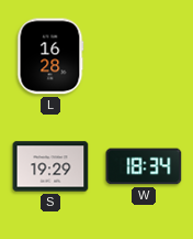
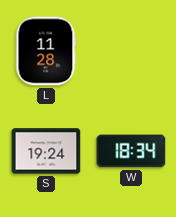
L: 16:28 -> 11:28
S: 19:29 -> 19:24
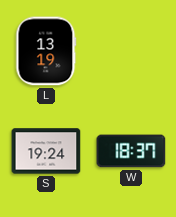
L: 11:28 -> 13:19
W: 18:34 -> 18:37
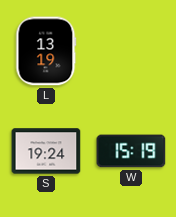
W: 18:37 -> 15:19
